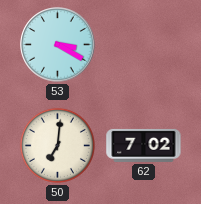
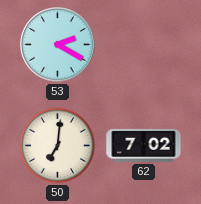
53: 3:20 -> 2:20
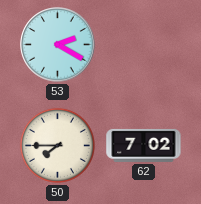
50: 7:01 -> 7:45
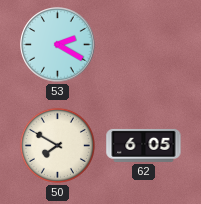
50: 7:45 -> 7:50
62: 7:02 -> 6:05
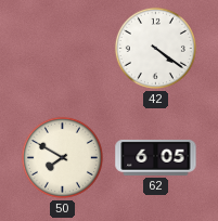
53: 2:20 -> none
42: none -> 4:21
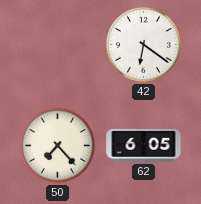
42: 4:21 -> 6:21
50: 7:50 -> 7:23
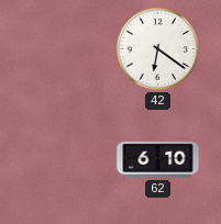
50: 7:23 -> none
62: 6:05 -> 6:10
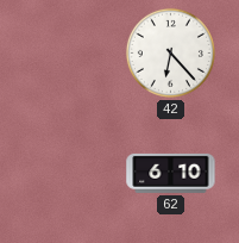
42: 6:21 -> 6:23
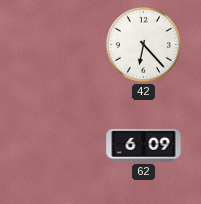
62: 6:10 -> 6:09
